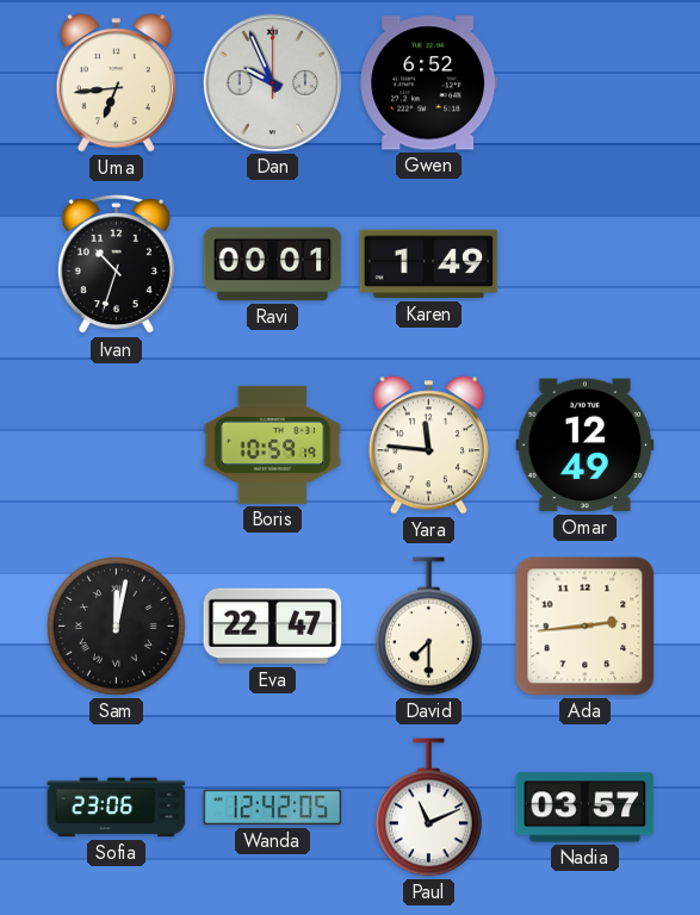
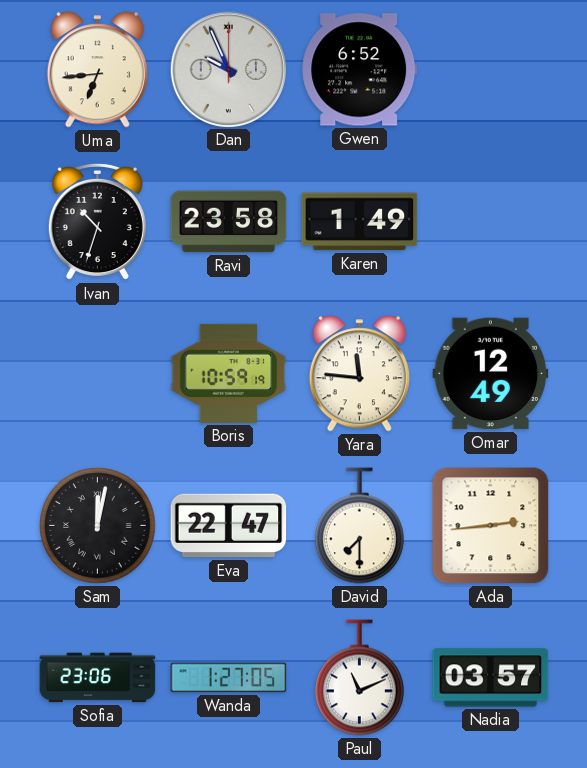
Ravi: 00:01 -> 23:58
Wanda: 12:42 -> 1:27
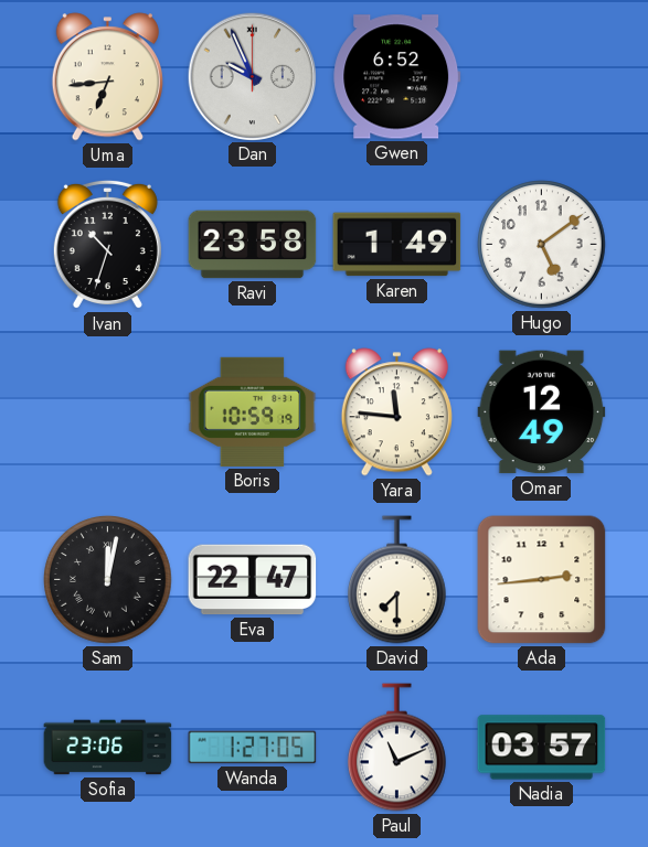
Hugo: none -> 5:09
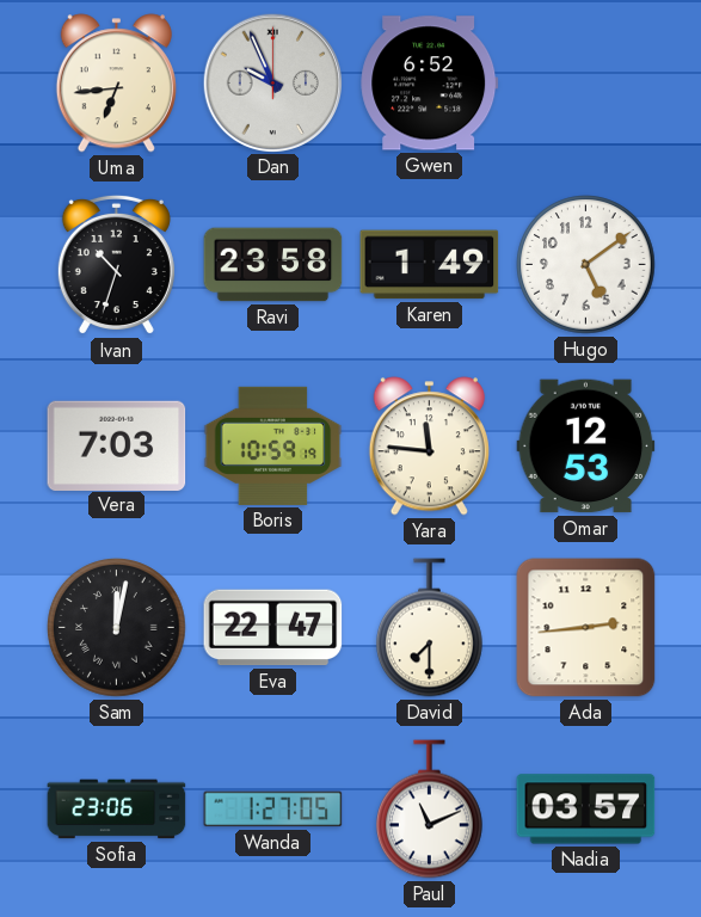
Vera: none -> 7:03
Omar: 12:49 -> 12:53
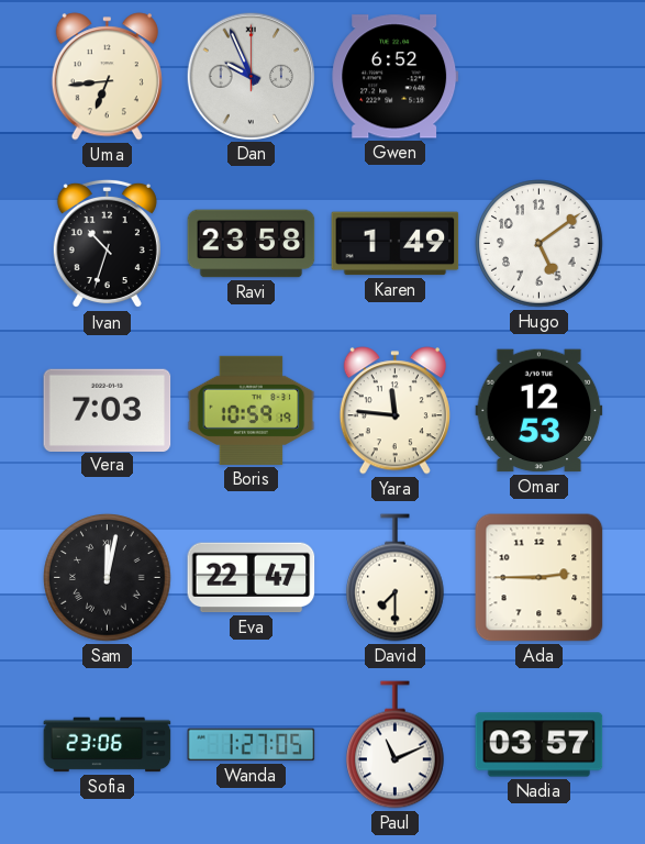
Ada: 2:44 -> 2:45
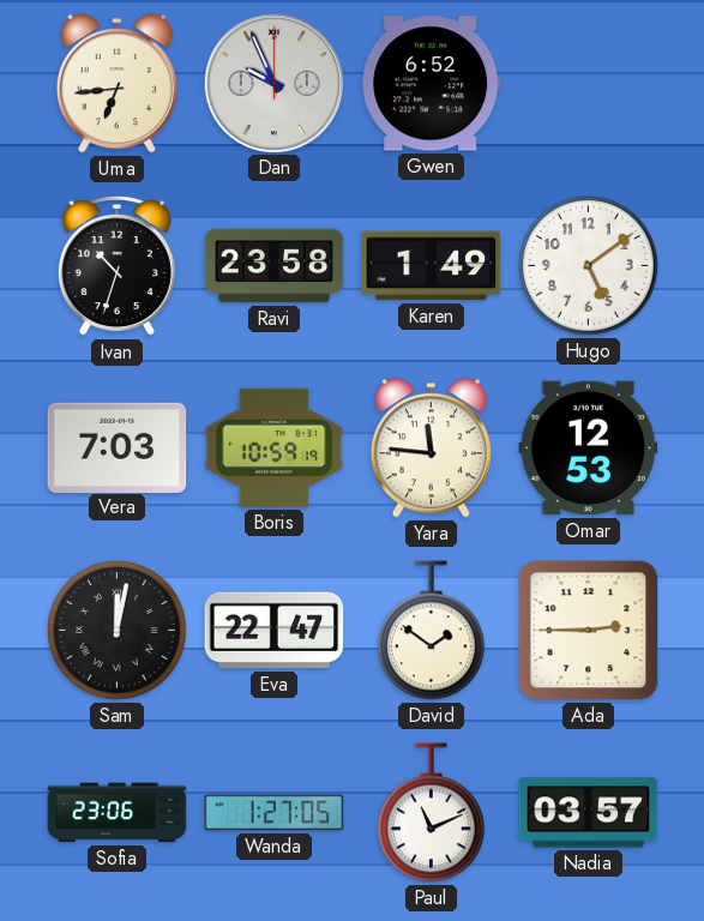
David: 7:30 -> 1:51
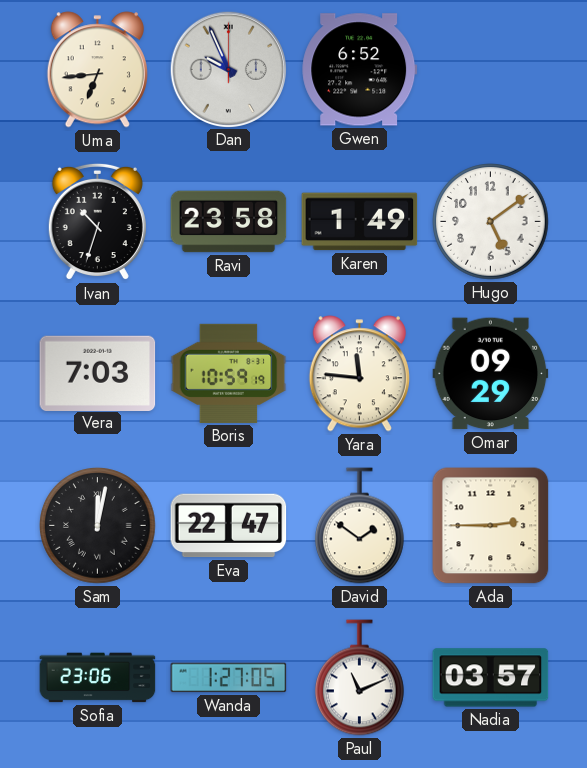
Omar: 12:53 -> 09:29
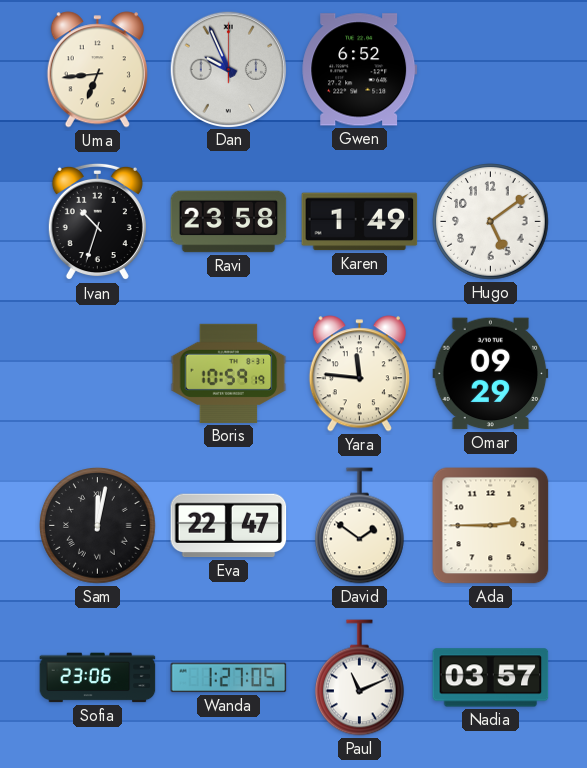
Vera: 7:03 -> none
